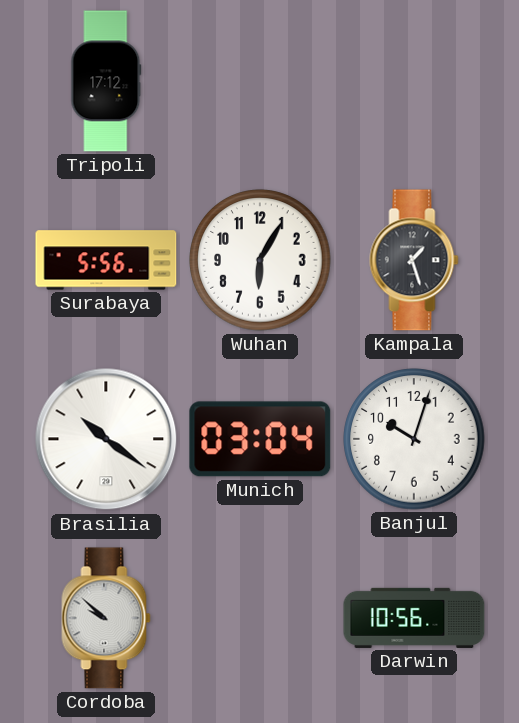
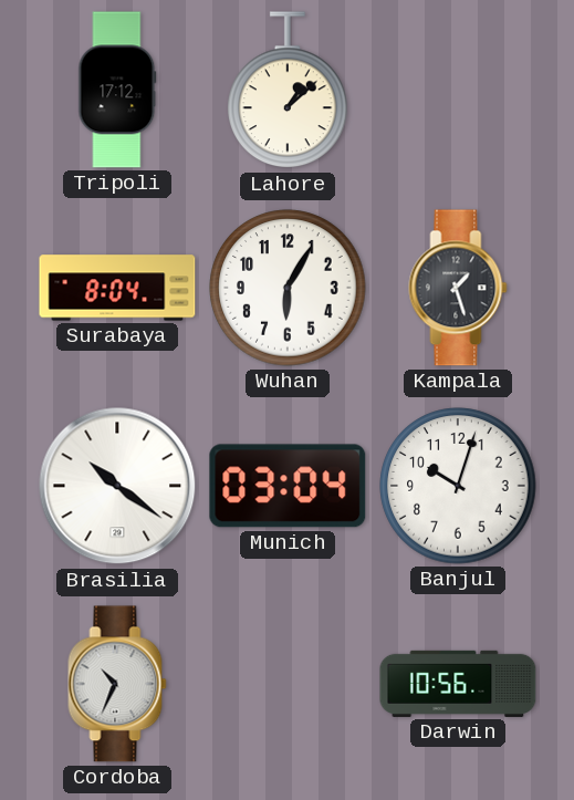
Lahore: none -> 1:08
Surabaya: 5:56 -> 8:04
Cordoba: 9:52 -> 10:34
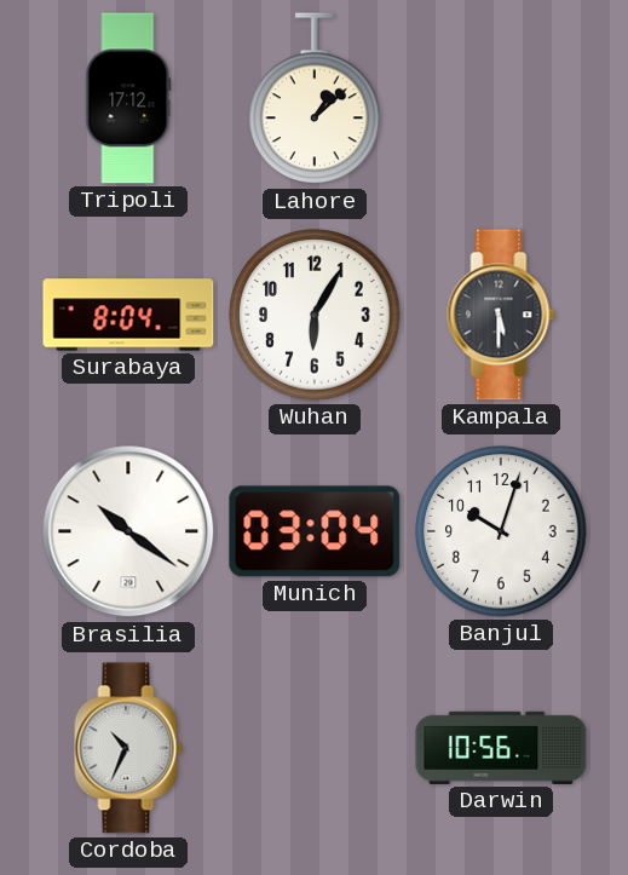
Kampala: 1:27 -> 5:30
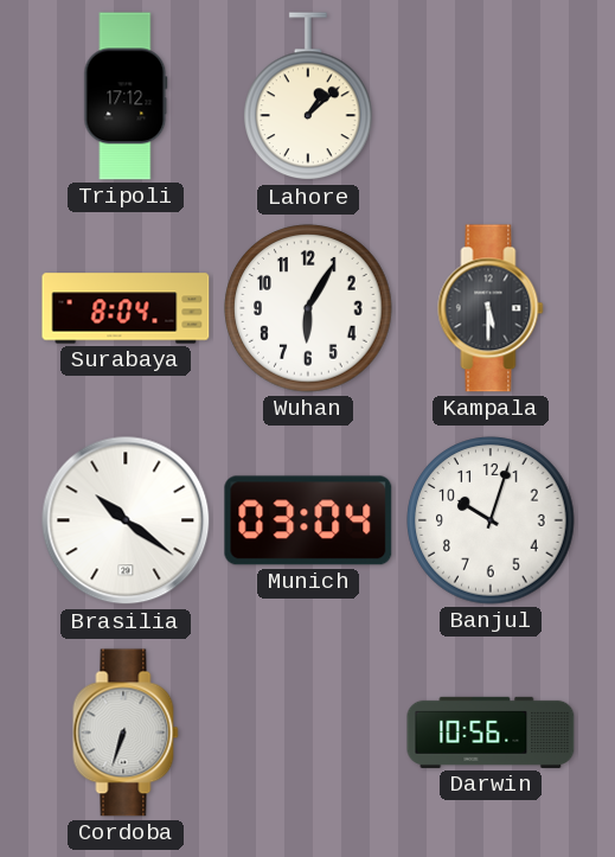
Cordoba: 10:34 -> 6:33
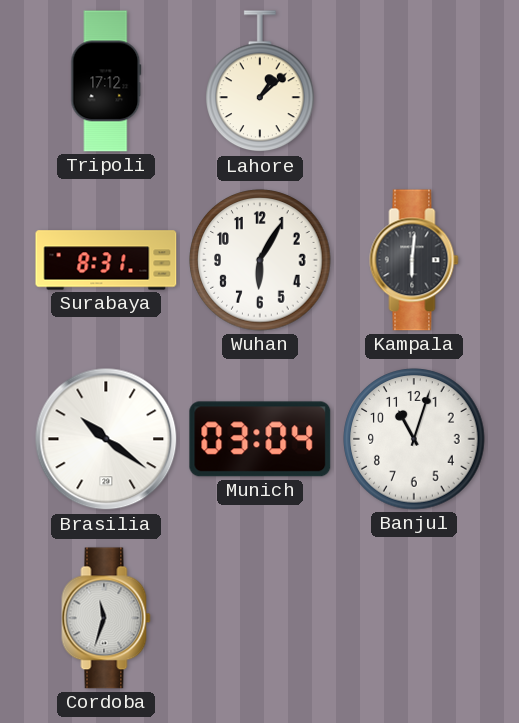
Surabaya: 8:04 -> 8:31
Kampala: 5:30 -> 6:01
Banjul: 10:03 -> 11:03
Cordoba: 6:33 -> 11:33
Darwin: 10:56 -> none
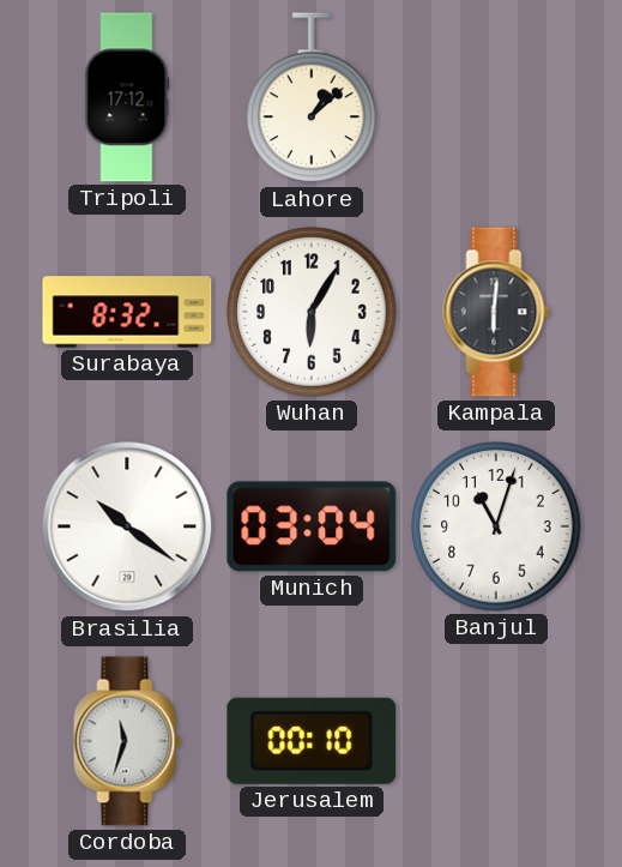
Surabaya: 8:31 -> 8:32
Jerusalem: none -> 00:10
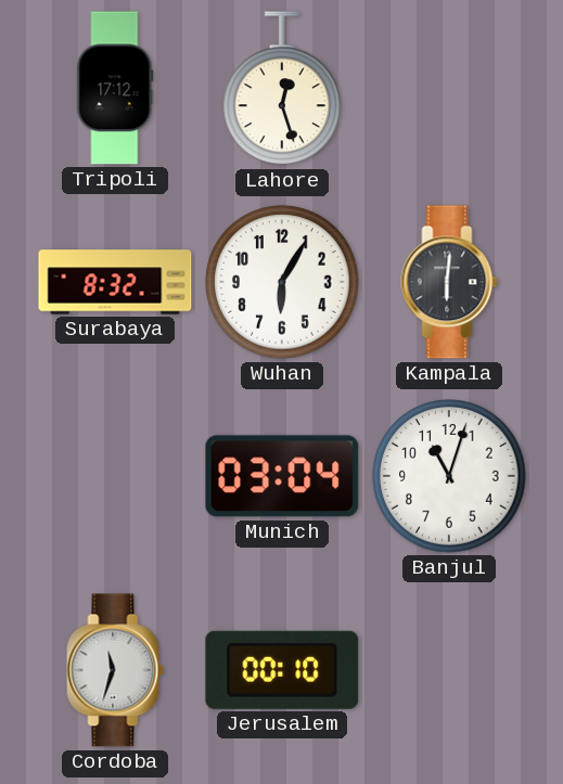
Lahore: 1:08 -> 12:27
Brasilia: 10:21 -> none
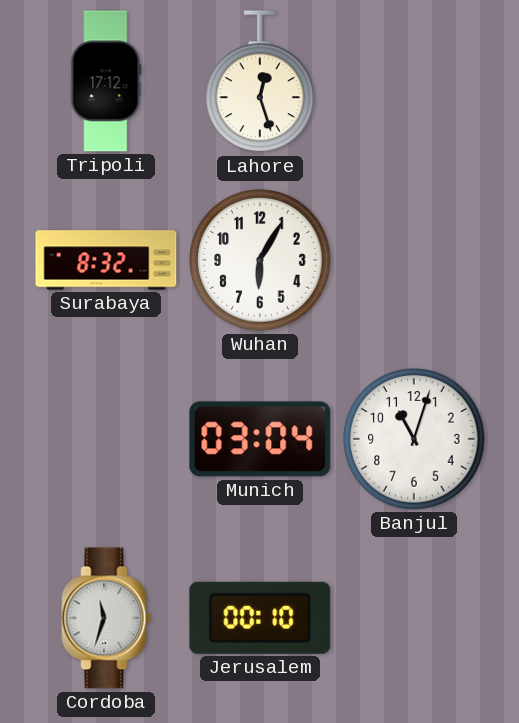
Kampala: 6:01 -> none
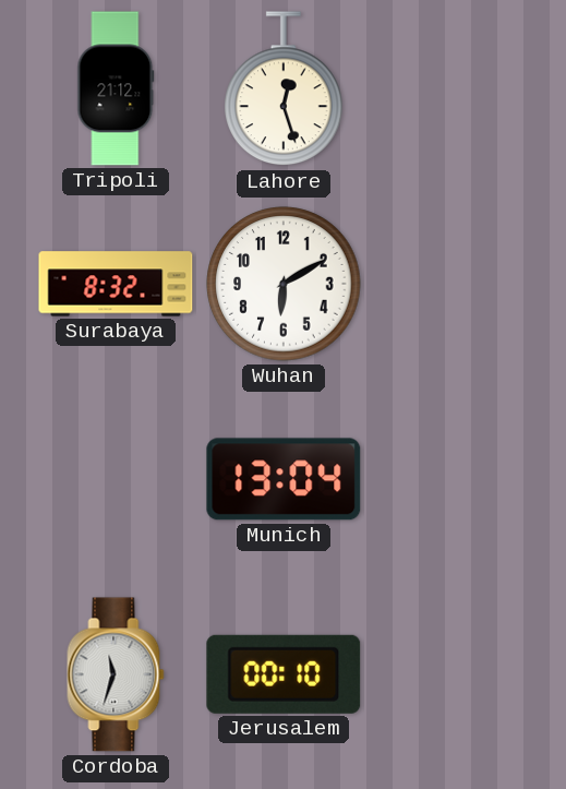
Tripoli: 17:12 -> 21:12
Wuhan: 6:05 -> 6:10
Munich: 03:04 -> 13:04
Banjul: 11:03 -> none
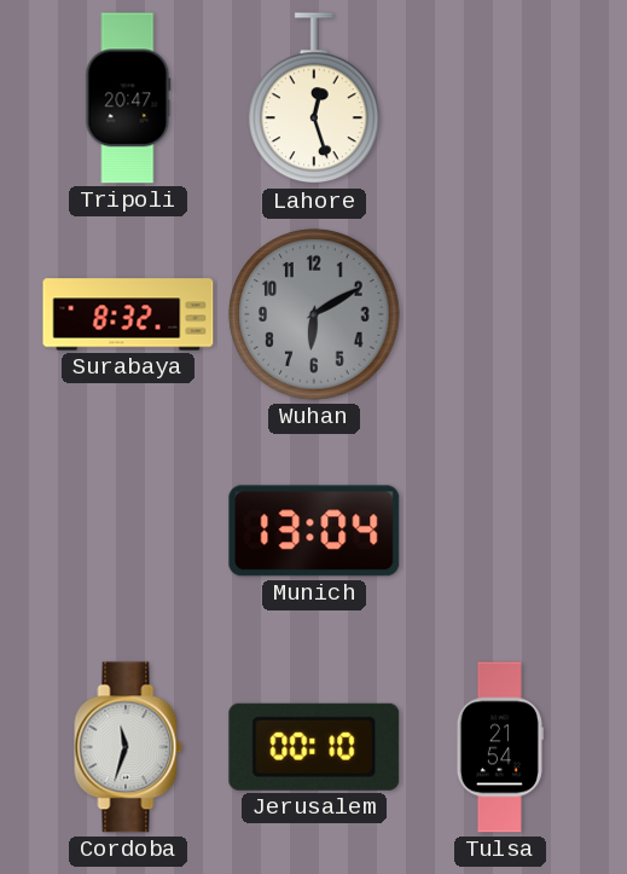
Tripoli: 21:12 -> 20:47
Wuhan dial: white -> grey
Tulsa: none -> 21:54
